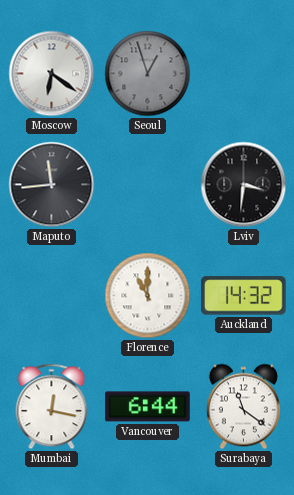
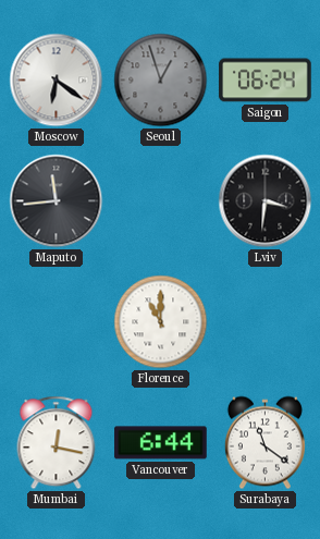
Saigon: none -> 06:24
Auckland: 14:32 -> none
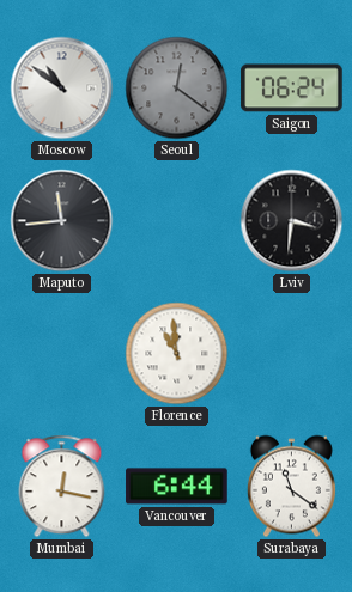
Moscow: 6:21 -> 10:51
Seoul: 12:57 -> 12:21
Florence: 11:00 -> 10:59
